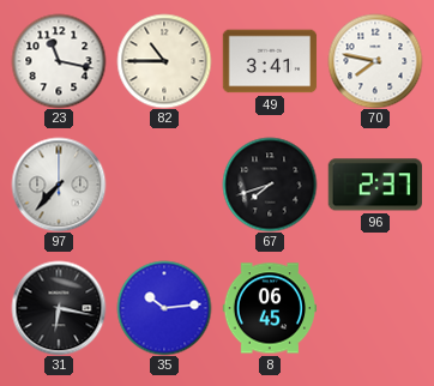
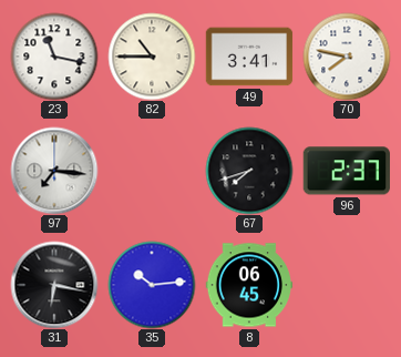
97: 7:37 -> 7:16
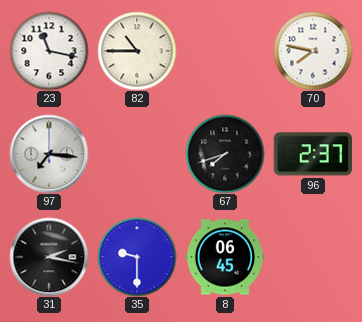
49: 3:41 -> none
31: 6:17 -> 2:17
35: 10:14 -> 9:30
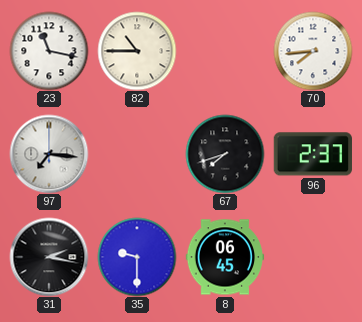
70: 7:47 -> 7:44
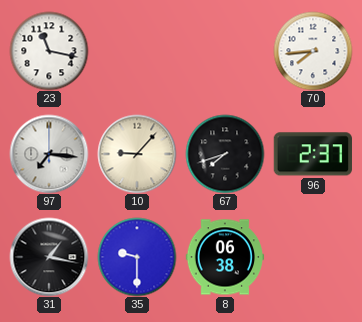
82: 10:45 -> none
10: none -> 9:07
31: 2:17 -> 1:17
8: 06:45 -> 06:38
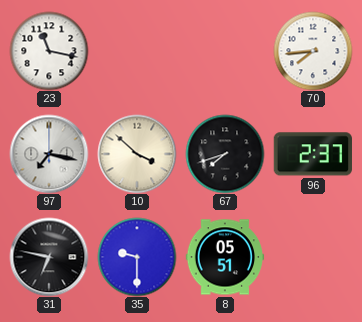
97: 7:16 -> 7:17
10: 9:07 -> 3:52
31: 1:17 -> 6:47
8: 06:38 -> 05:51
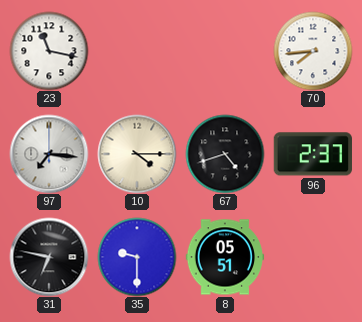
97: 7:17 -> 7:16
10: 3:52 -> 4:15
67: 7:42 -> 4:42
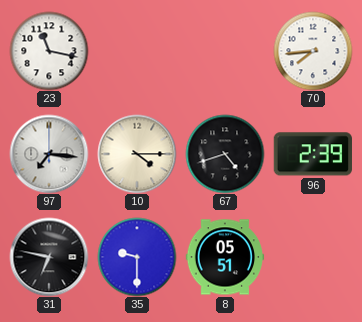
96: 2:37 -> 2:39
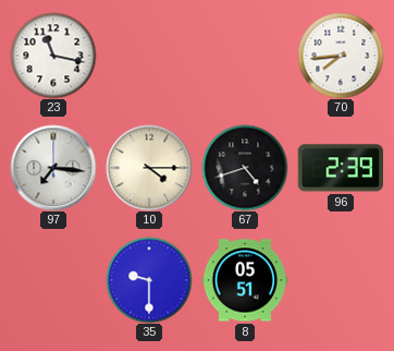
31: 6:47 -> none
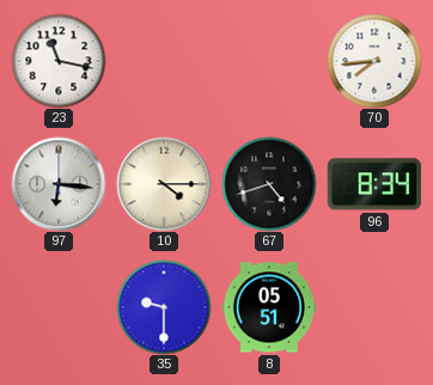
97: 7:16 -> 6:16
96: 2:39 -> 8:34
